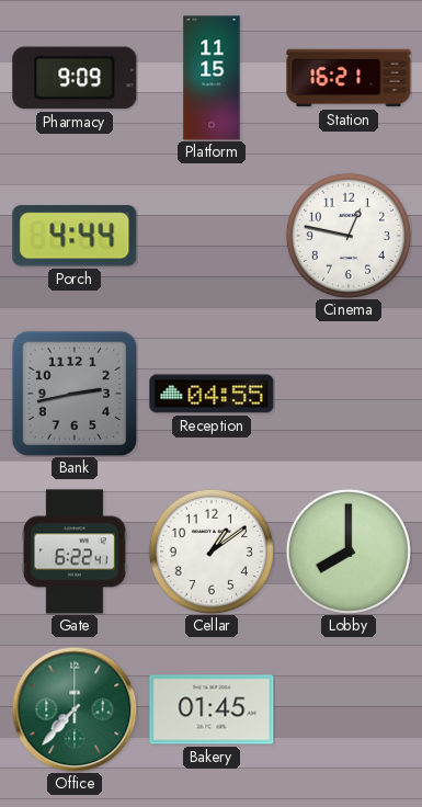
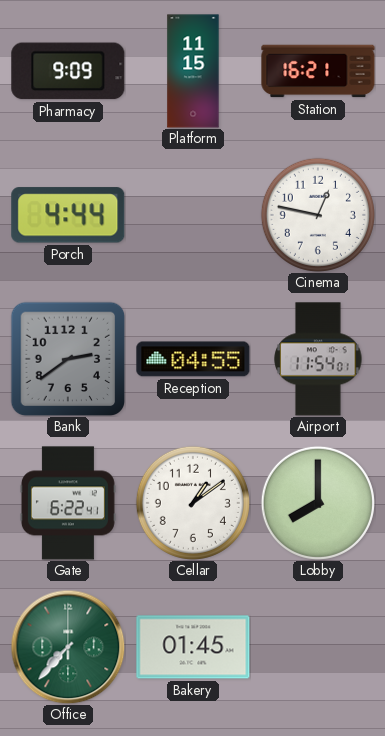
Bank: 2:43 -> 2:39
Airport: none -> 11:54
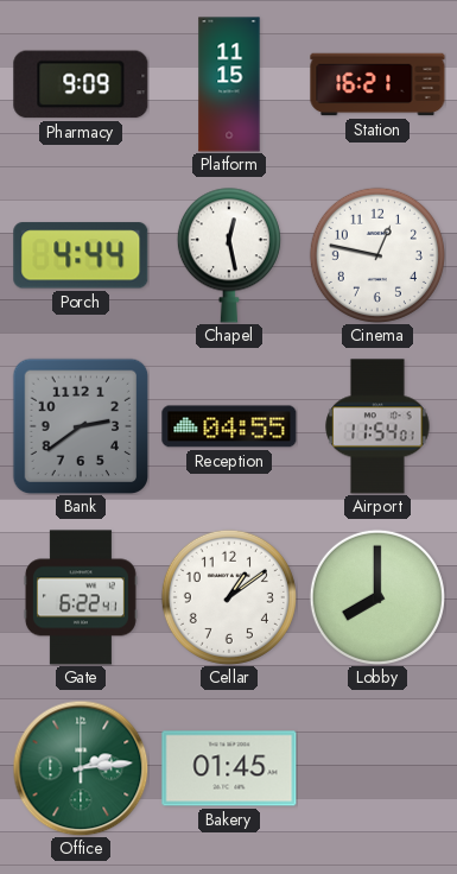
Chapel: none -> 12:28
Office: 7:37 -> 2:14
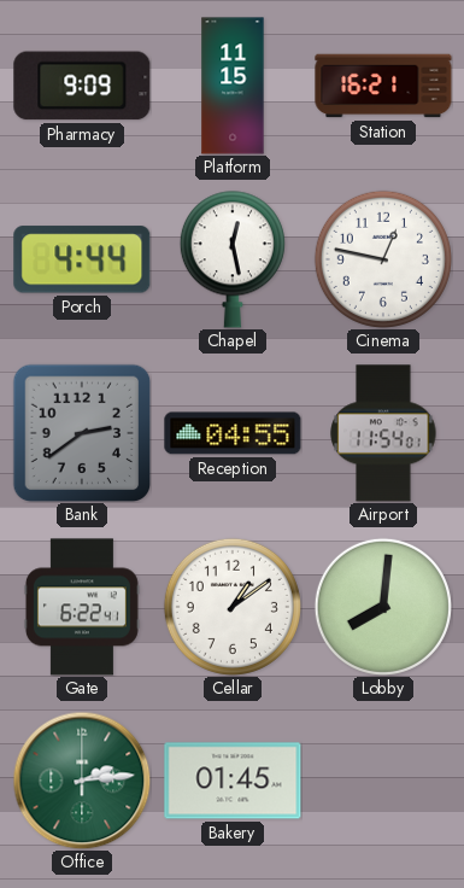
Lobby: 8:00 -> 8:01
